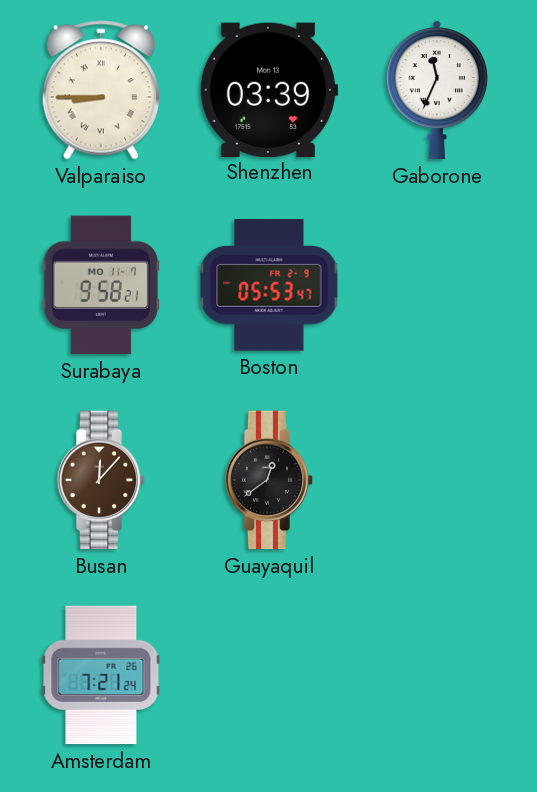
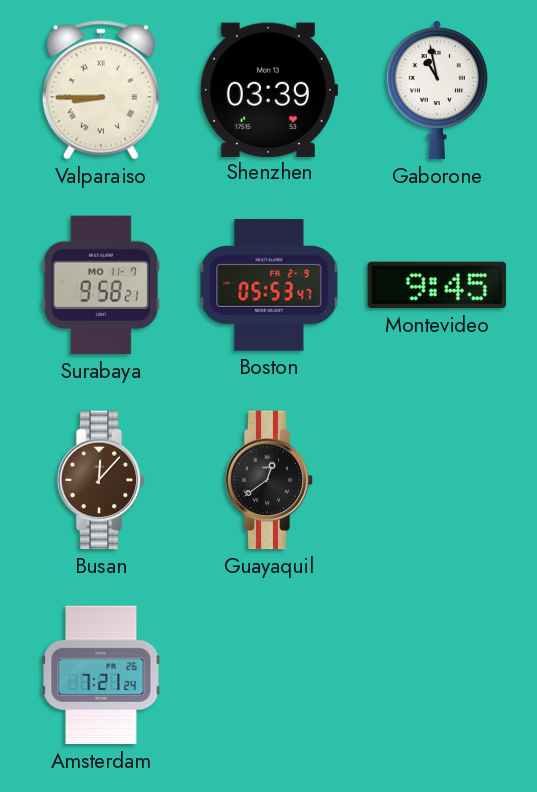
Gaborone: 11:34 -> 10:58
Montevideo: none -> 9:45
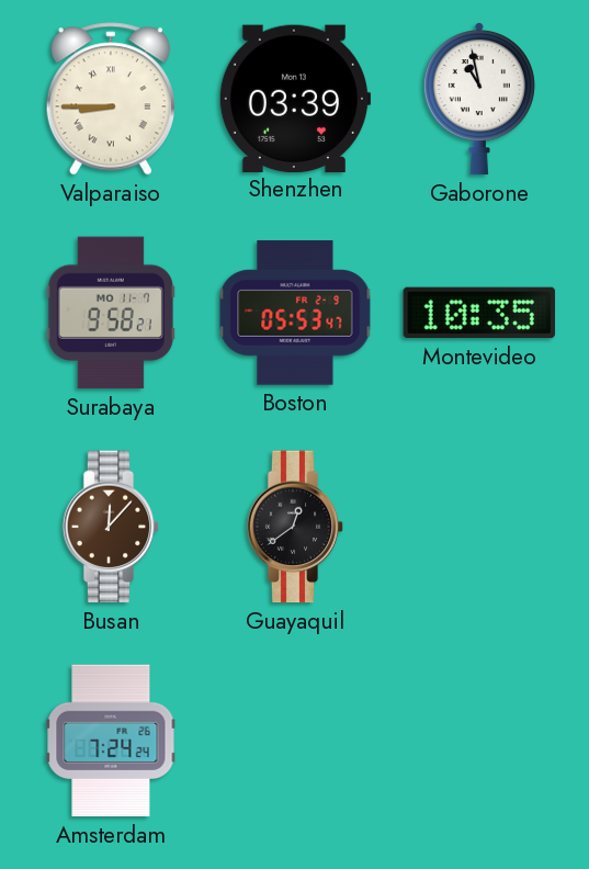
Montevideo: 9:45 -> 10:35
Amsterdam: 7:21 -> 7:24
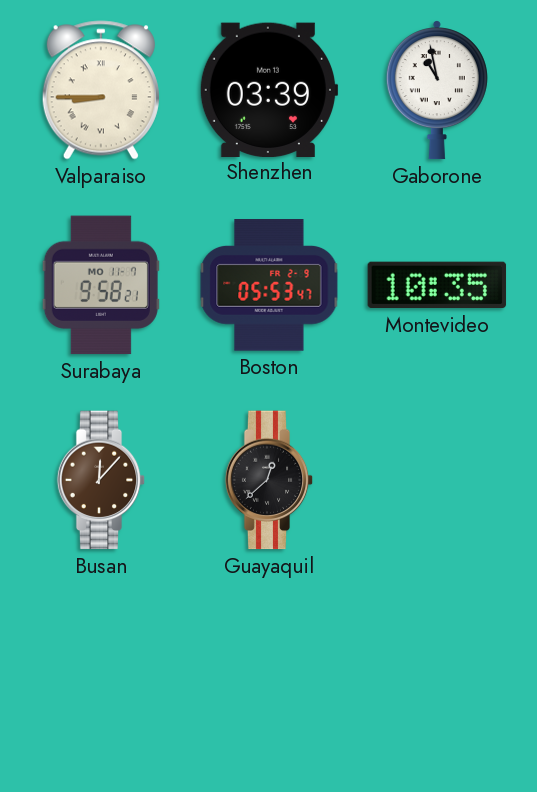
Guayaquil: 12:39 -> 12:38
Amsterdam: 7:24 -> none
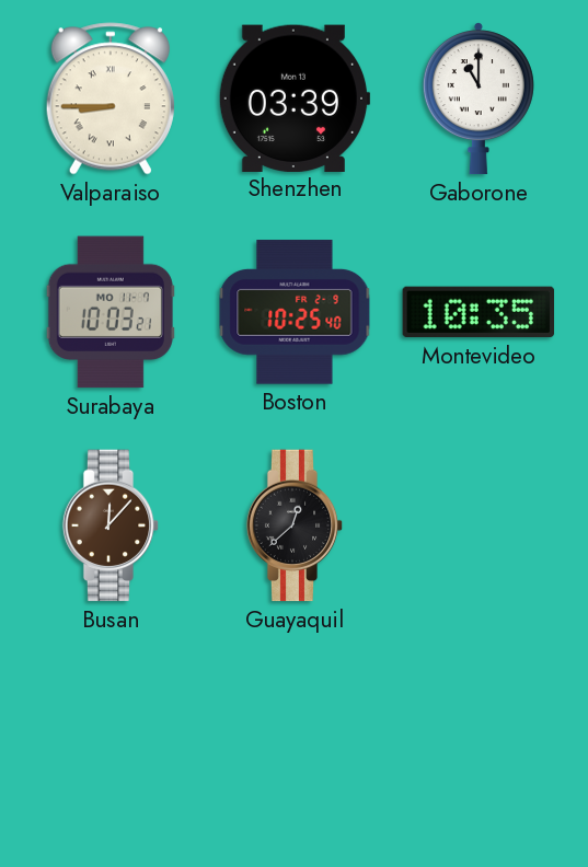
Gaborone: 10:58 -> 11:00
Surabaya: 9:58 -> 10:03
Boston: 05:53 -> 10:25
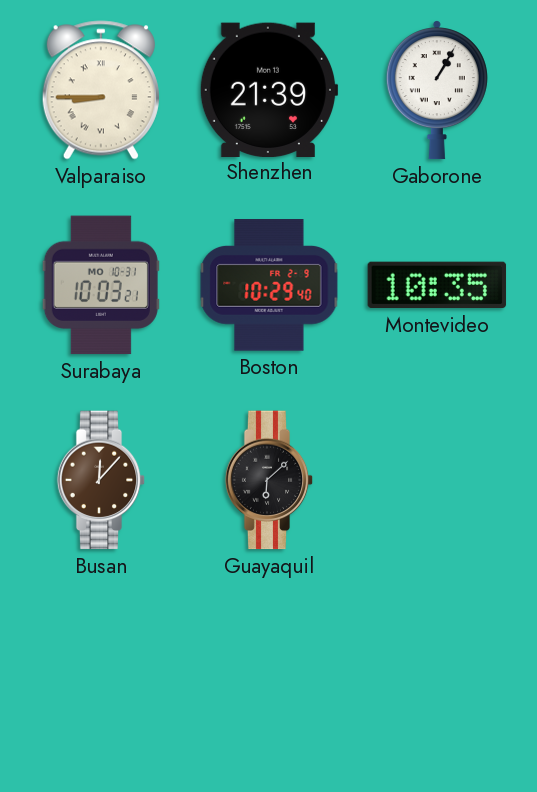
Shenzhen: 03:39 -> 21:39
Gaborone: 11:00 -> 1:05
Surabaya date: MO 11-7 -> MO 10-31
Boston: 10:25 -> 10:29
Guayaquil: 12:38 -> 6:08
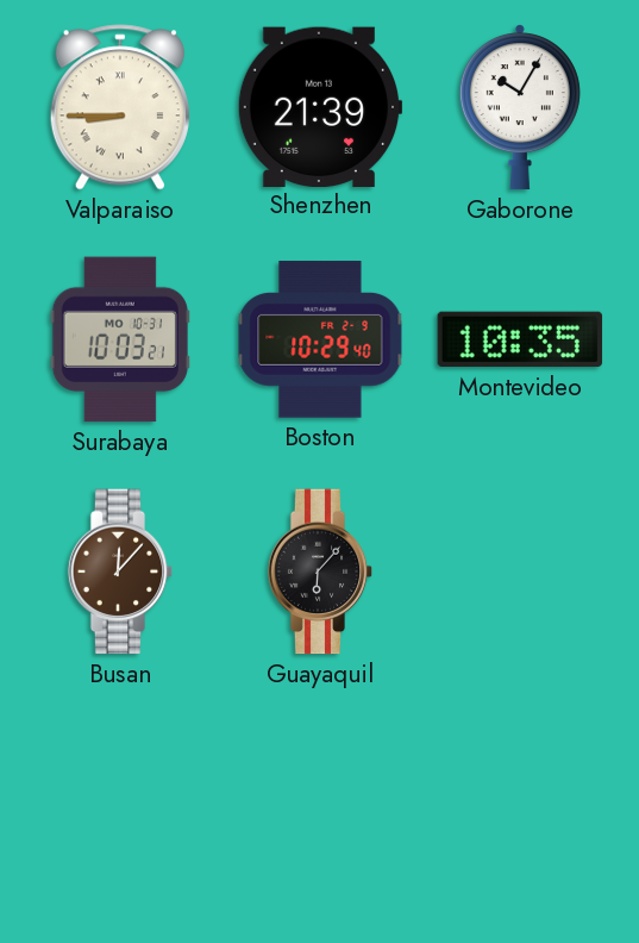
Gaborone: 1:05 -> 10:05
Guayaquil: 6:08 -> 6:07
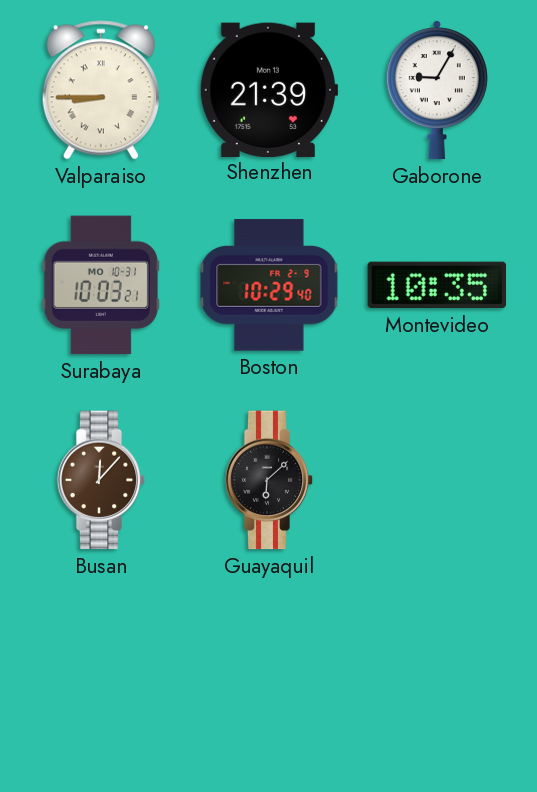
Gaborone: 10:05 -> 9:05
Guayaquil: 6:07 -> 6:08
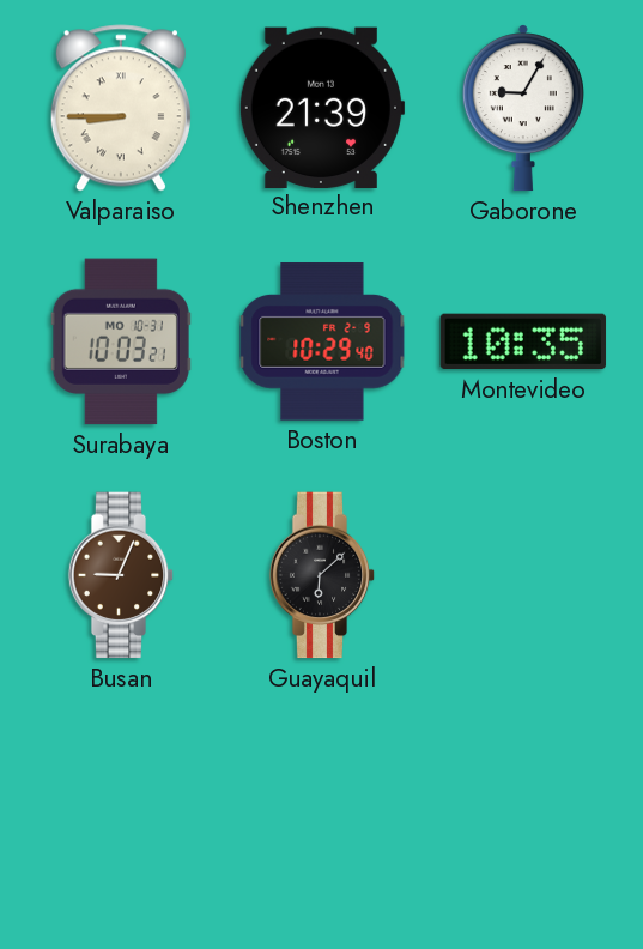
Busan: 12:07 -> 9:04
